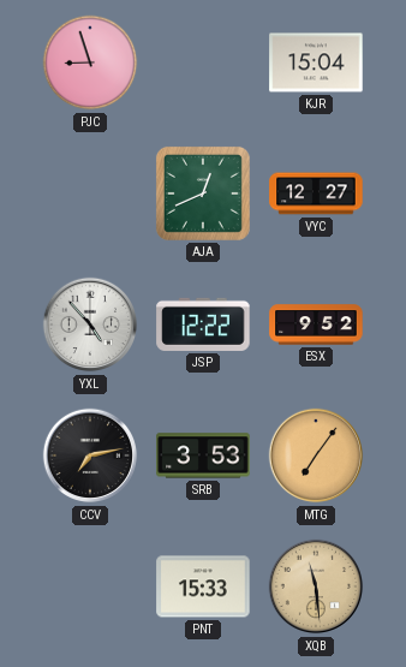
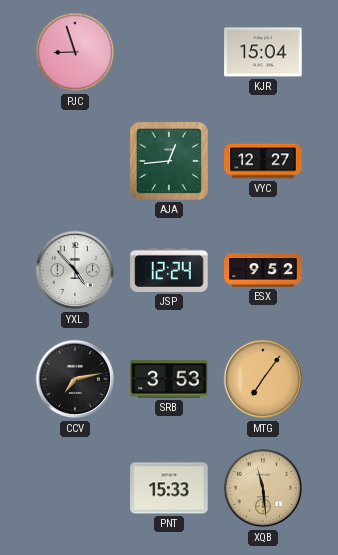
AJA: 12:41 -> 12:44
JSP: 12:22 -> 12:24
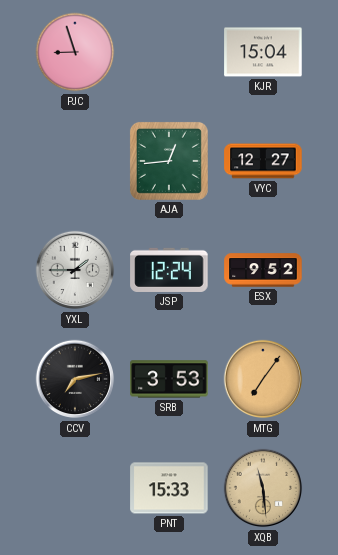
YXL: 4:53 -> 1:45
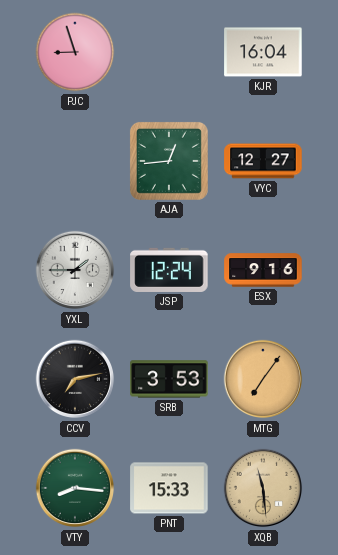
KJR: 15:04 -> 16:04
ESX: 9:52 -> 9:16
VTY: none -> 8:16
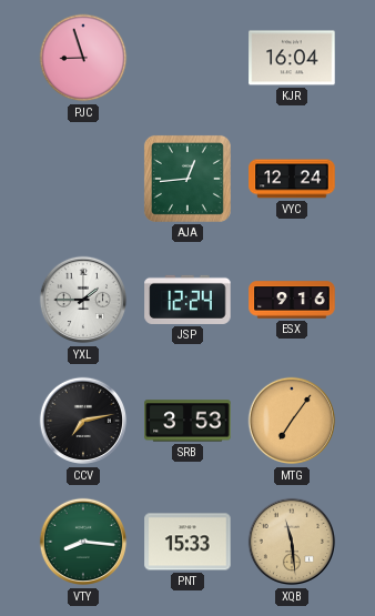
VYC: 12:27 -> 12:24
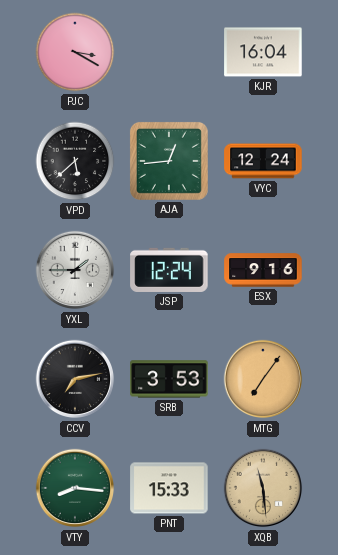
PJC: 8:57 -> 3:20
VPD: none -> 5:38
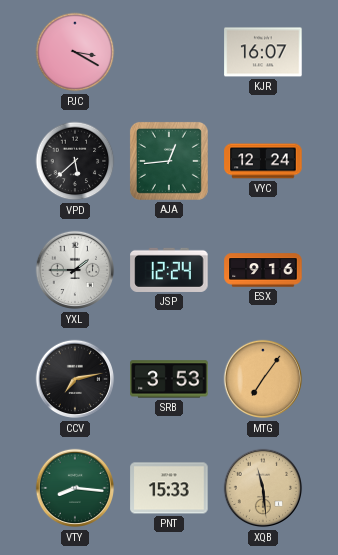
KJR: 16:04 -> 16:07
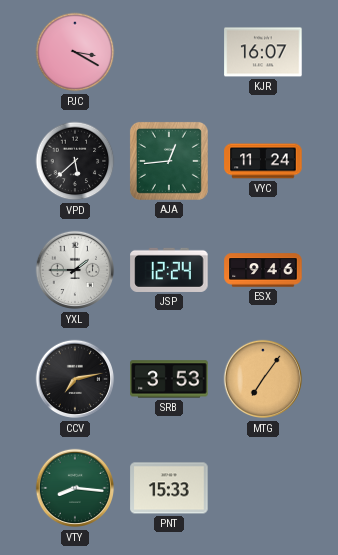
VYC: 12:24 -> 11:24
ESX: 9:16 -> 9:46
XQB: 11:29 -> none
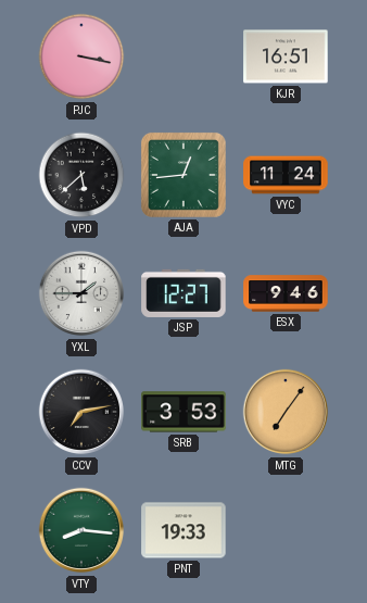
PJC: 3:20 -> 3:17
KJR: 16:07 -> 16:51
JSP: 12:24 -> 12:27
PNT: 15:33 -> 19:33
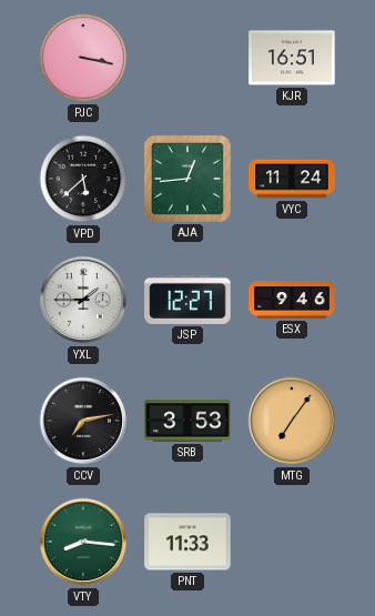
PNT: 19:33 -> 11:33
